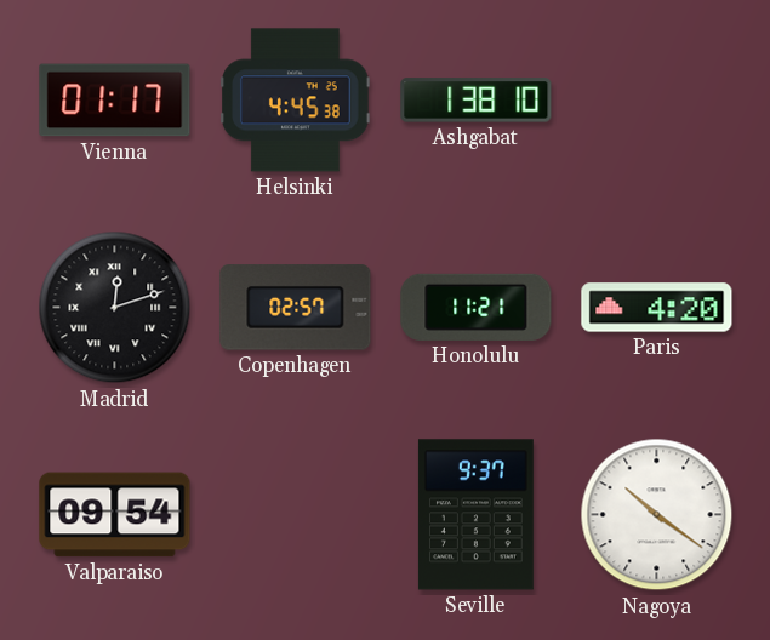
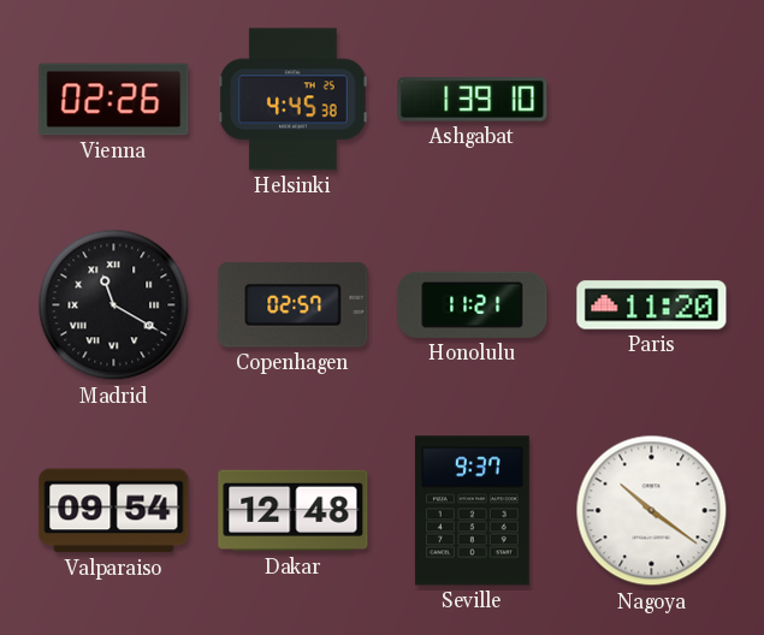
Vienna: 01:17 -> 02:26
Ashgabat: 1:38 -> 1:39
Madrid: 12:12 -> 11:20
Paris: 4:20 -> 11:20
Dakar: none -> 12:48
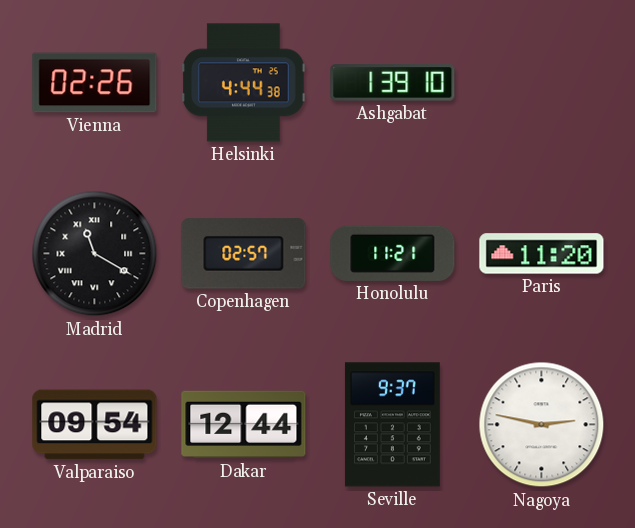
Helsinki: 4:45 -> 4:44
Dakar: 12:48 -> 12:44
Nagoya: 10:21 -> 2:47
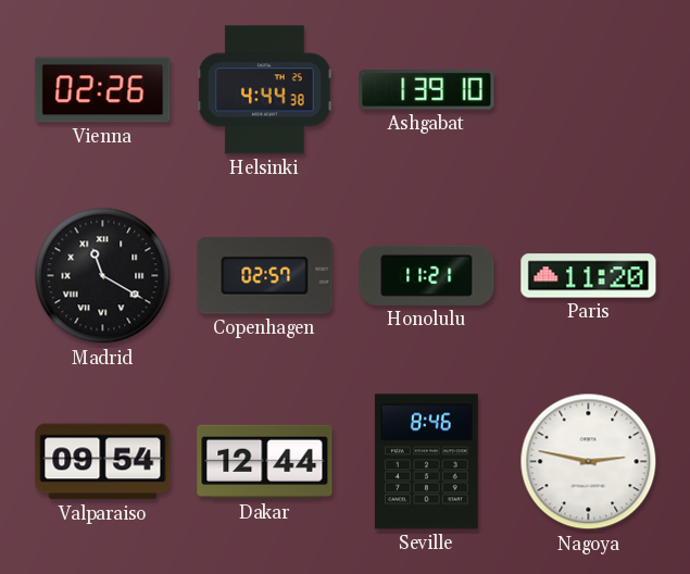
Seville: 9:37 -> 8:46
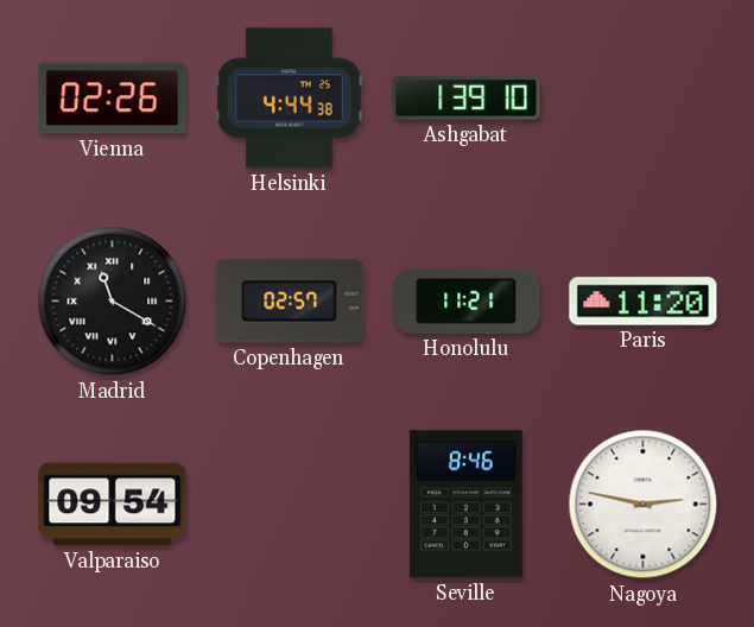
Dakar: 12:44 -> none
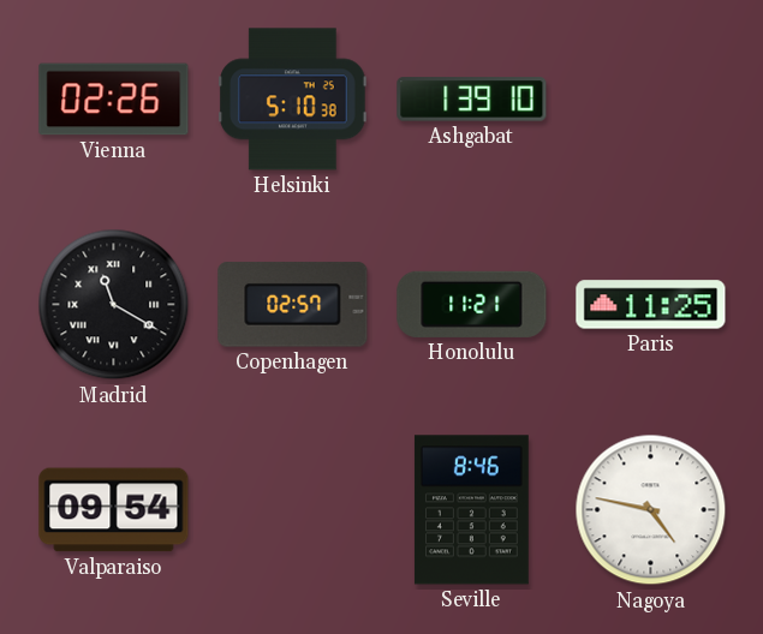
Helsinki: 4:44 -> 5:10
Paris: 11:20 -> 11:25
Nagoya: 2:47 -> 4:47
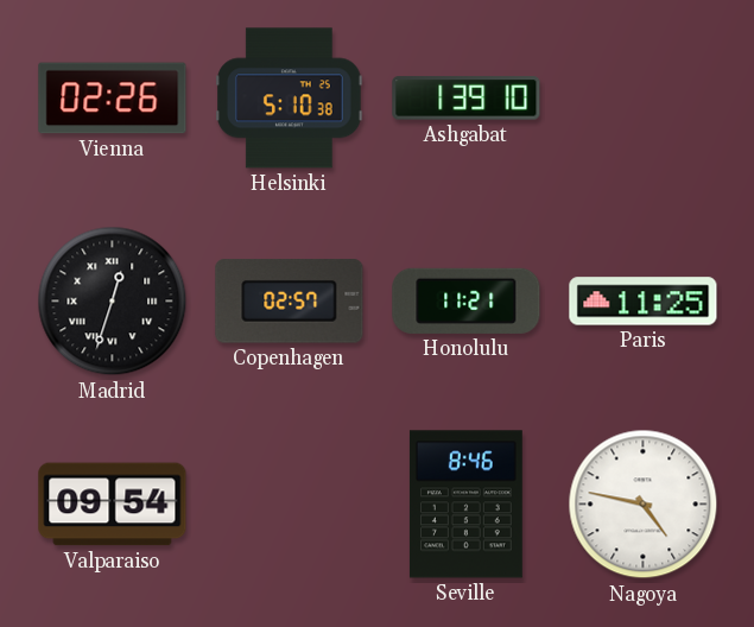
Madrid: 11:20 -> 12:33
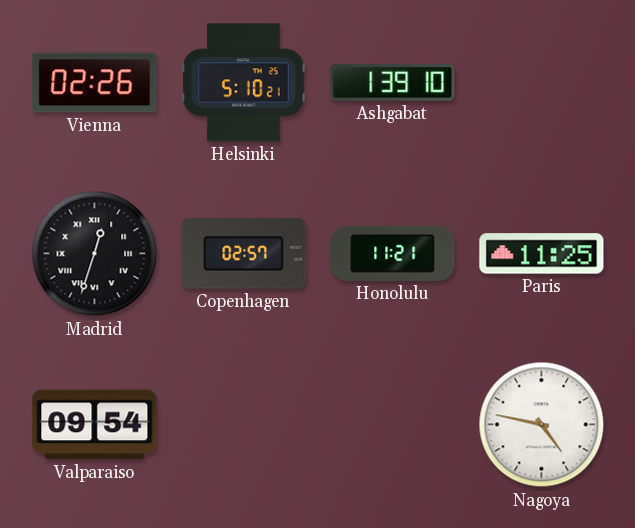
Helsinki: 5:10:38 -> 5:10:21
Seville: 8:46 -> none
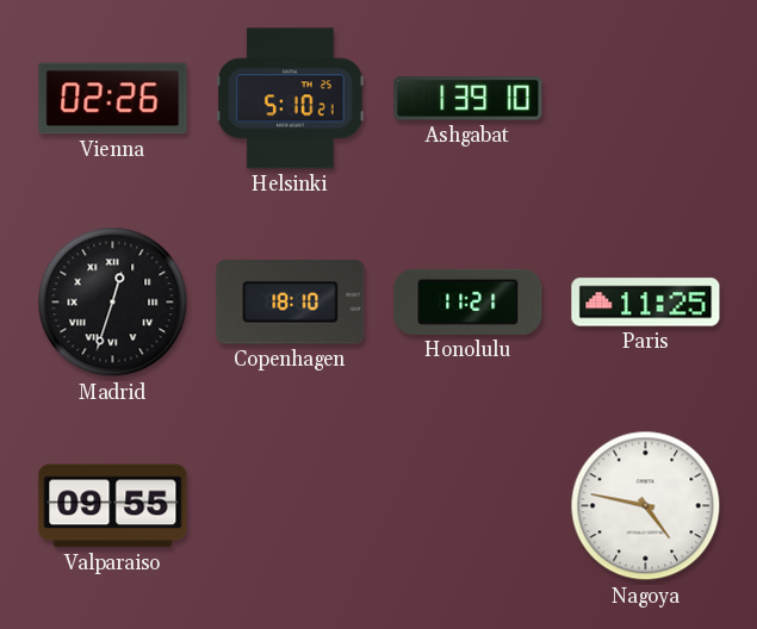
Copenhagen: 02:57 -> 18:10
Valparaiso: 09:54 -> 09:55
